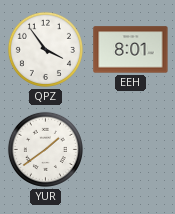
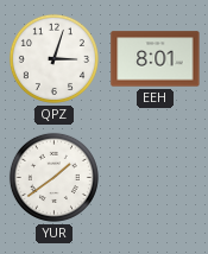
QPZ: 3:54 -> 3:03
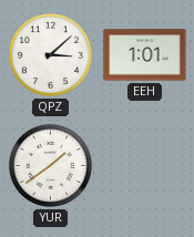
QPZ: 3:03 -> 3:08
EEH: 8:01 -> 1:01
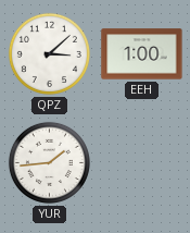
EEH: 1:01 -> 1:00
YUR: 1:39 -> 1:44
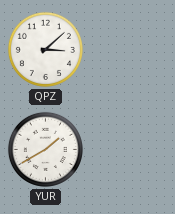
EEH: 1:00 -> none
YUR: 1:44 -> 1:40
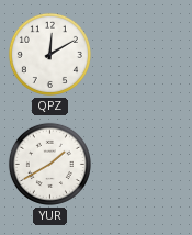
QPZ: 3:08 -> 12:10
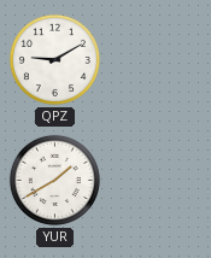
QPZ: 12:10 -> 9:10
